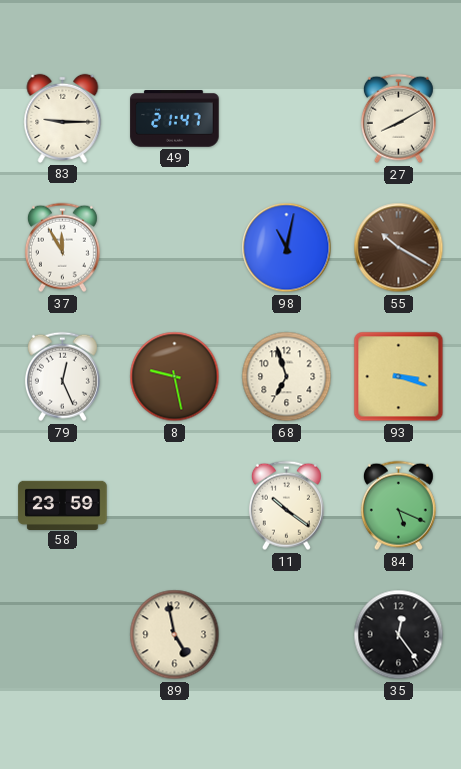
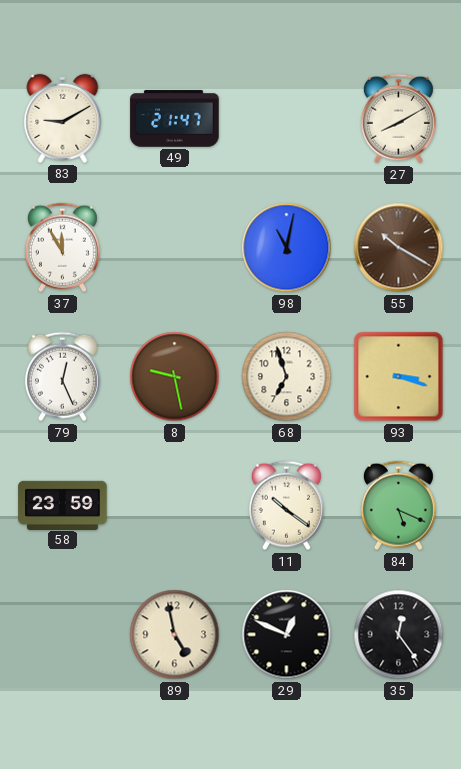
83: 9:15 -> 9:10
29: none -> 12:49
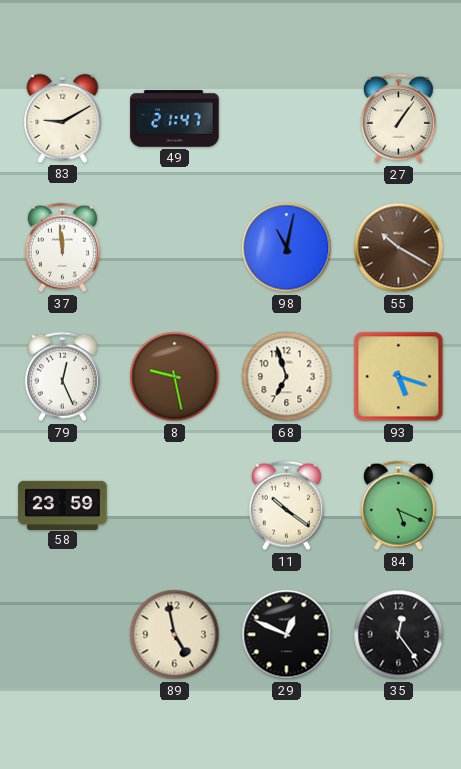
27: 8:10 -> 1:06
37: 11:55 -> 11:59
93: 3:18 -> 5:18
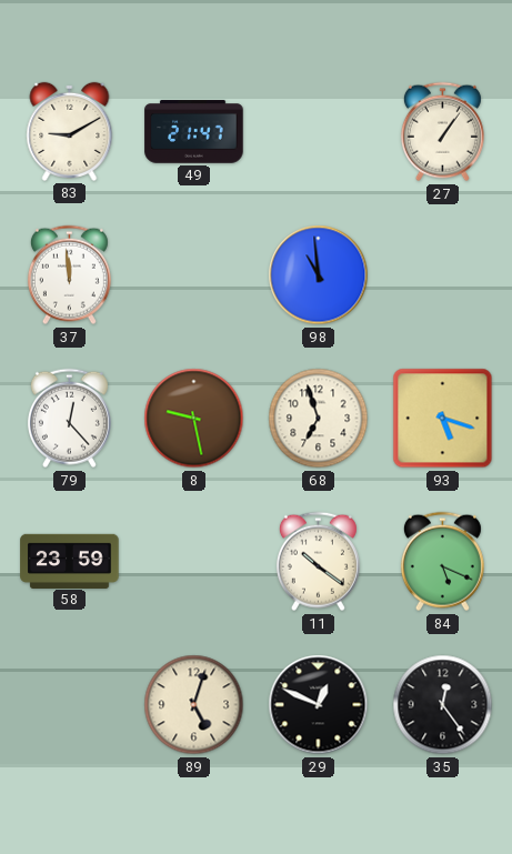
98: 11:02 -> 10:59
55: 10:20 -> none
79: 12:26 -> 12:23
89: 4:58 -> 5:03
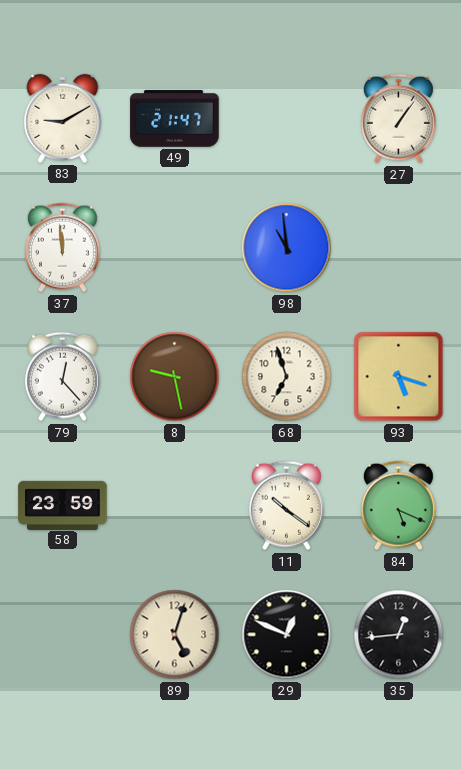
35: 12:24 -> 12:44
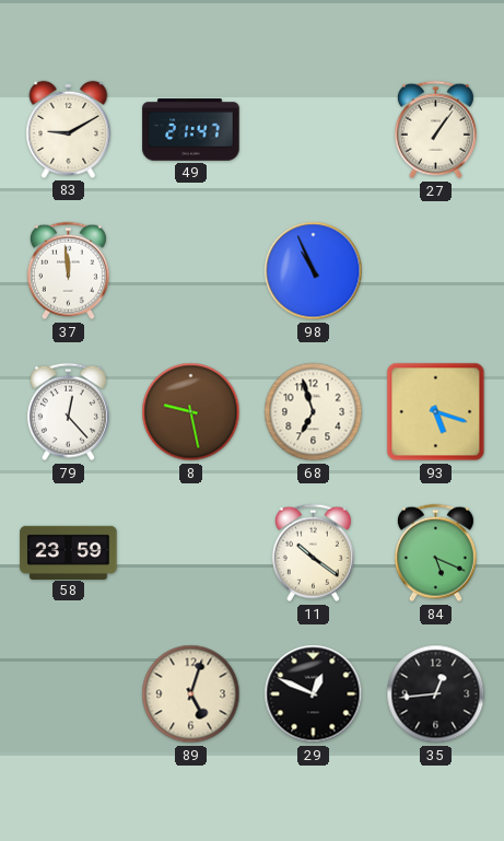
98: 10:59 -> 10:56
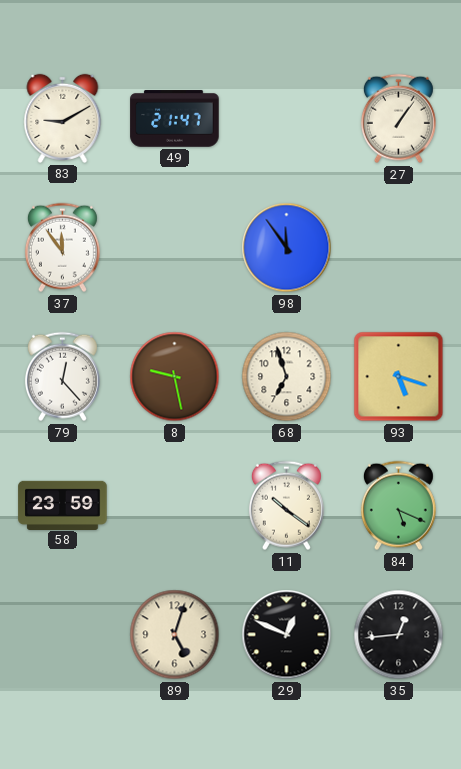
37: 11:59 -> 11:54
98: 10:56 -> 11:54
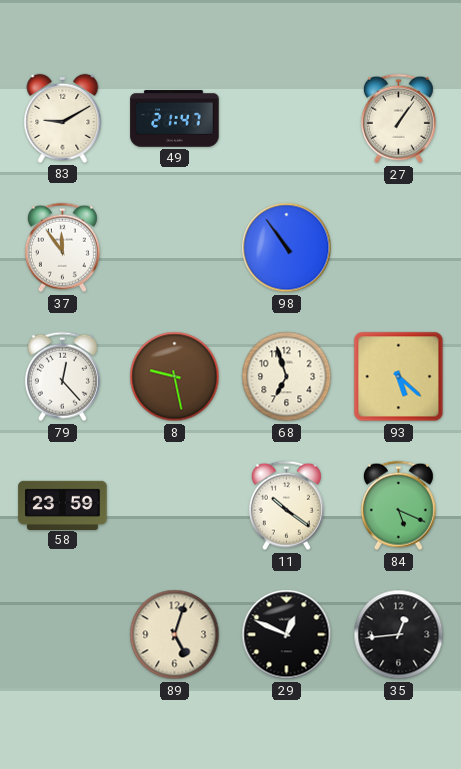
98: 11:54 -> 10:54
93: 5:18 -> 5:22
